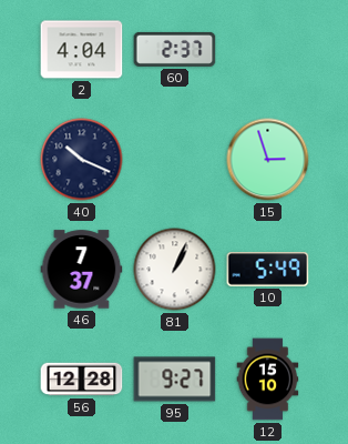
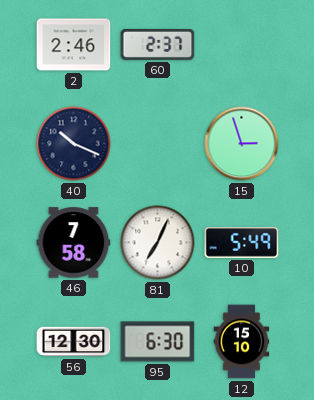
2: 4:04 -> 2:46
46: 7:37 -> 7:58
81: 1:04 -> 7:04
56: 12:28 -> 12:30
95: 9:27 -> 6:30
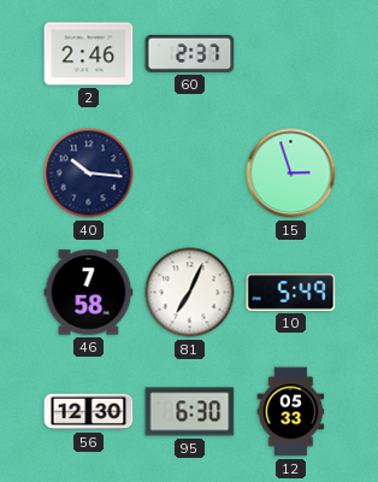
40: 10:19 -> 10:16
12: 15:10 -> 05:33
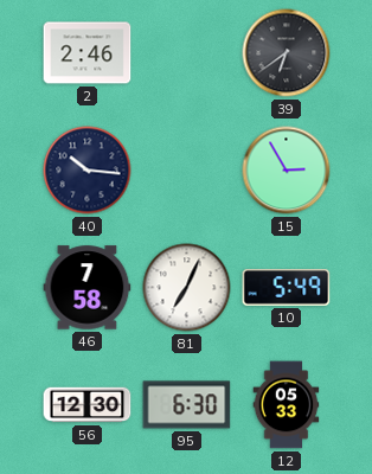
60: 2:37 -> none
39: none -> 6:39
15: 2:57 -> 2:55
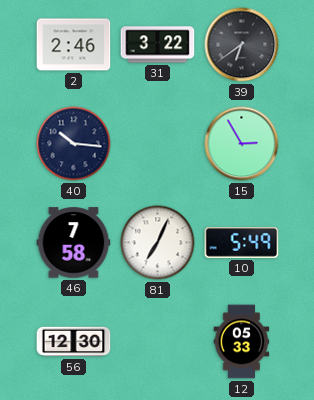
31: none -> 3:22
95: 6:30 -> none
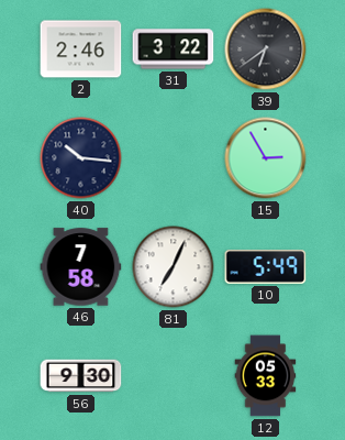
56: 12:30 -> 9:30
